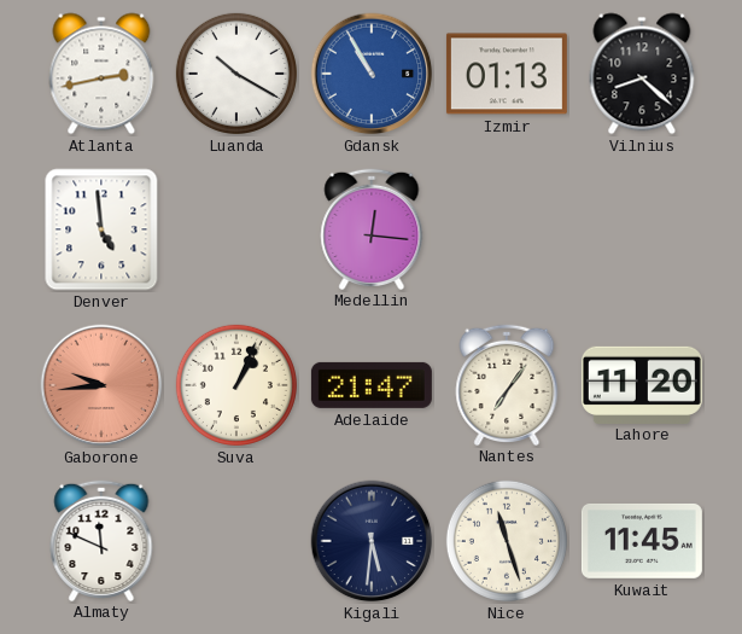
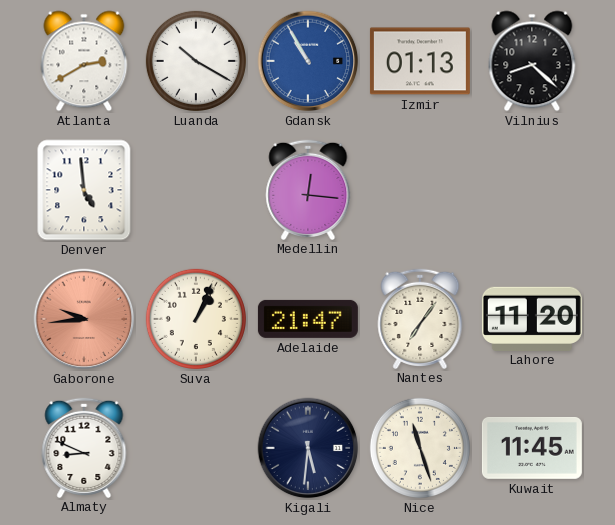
Atlanta: 2:43 -> 2:40
Almaty: 11:49 -> 8:49
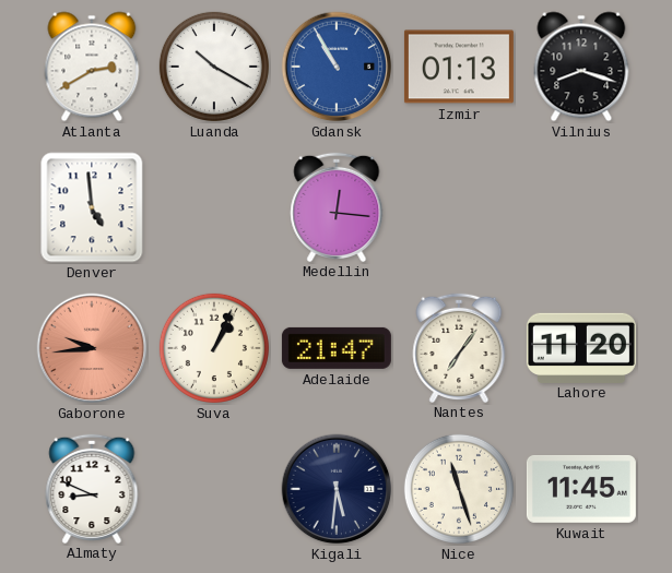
Vilnius: 8:22 -> 8:18
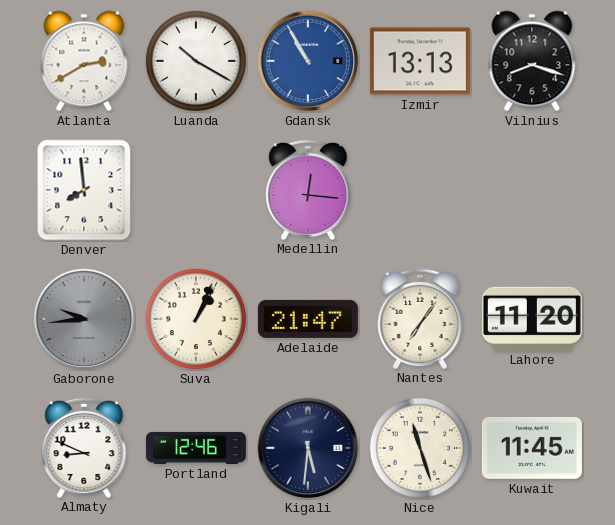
Izmir: 01:13 -> 13:13
Denver: 4:59 -> 7:59
Gaborone dial: salmon -> grey
Portland: none -> 12:46
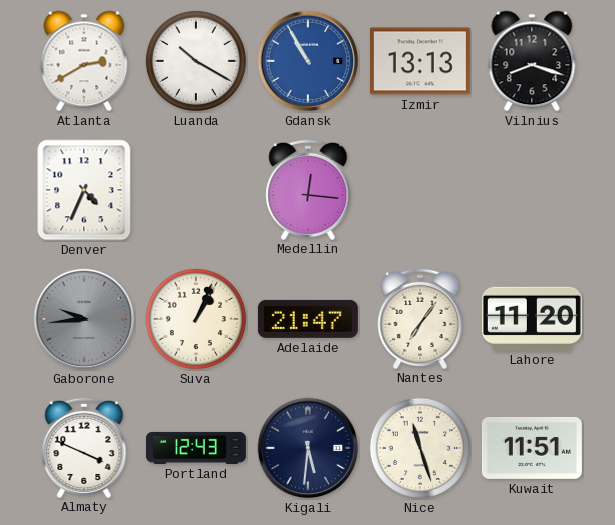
Denver: 7:59 -> 4:34
Almaty: 8:49 -> 3:49
Portland: 12:46 -> 12:43
Kuwait: 11:45 -> 11:51
